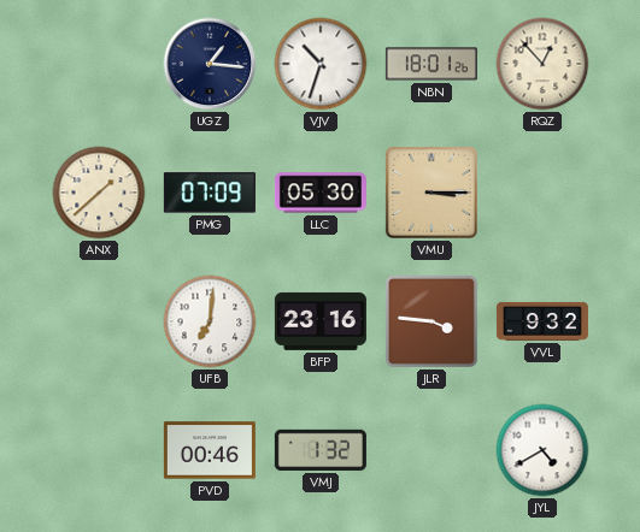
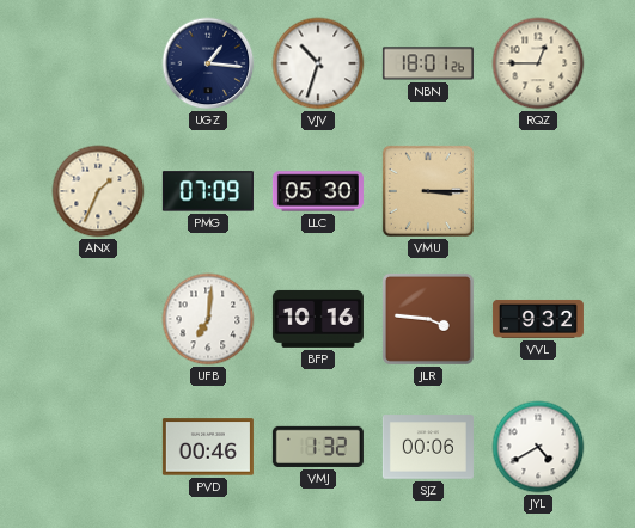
RQZ: 12:53 -> 12:45
ANX: 1:38 -> 1:34
BFP: 23:16 -> 10:16
SJZ: none -> 00:06
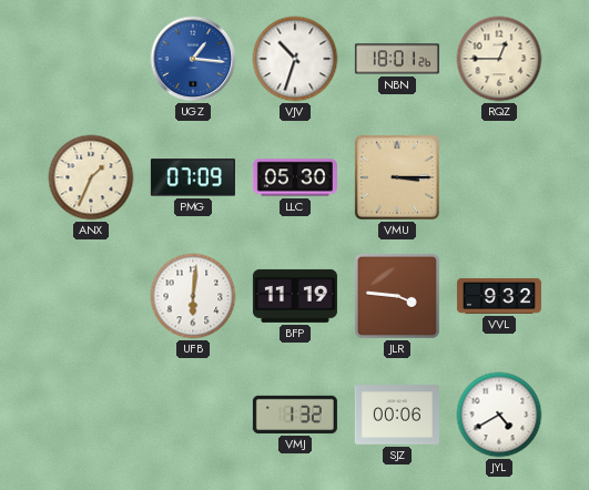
UGZ dial: navy -> blue
UFB: 7:01 -> 6:01
BFP: 10:16 -> 11:19
PVD: 00:46 -> none
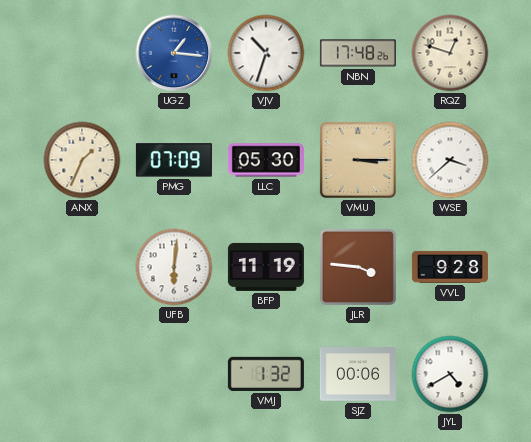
NBN: 18:01 -> 17:48
RQZ: 12:45 -> 12:48
WSE: none -> 3:38
VVL: 9:32 -> 9:28
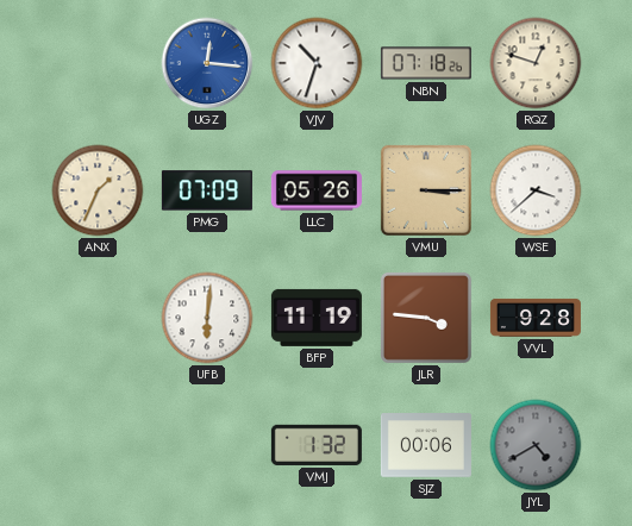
UGZ: 1:16 -> 12:16
NBN: 17:48 -> 07:18
LLC: 05:30 -> 05:26
JYL dial: white -> grey
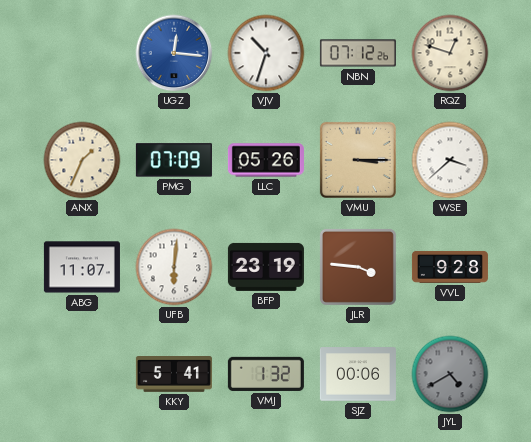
NBN: 07:18 -> 07:12
ABG: none -> 11:07
BFP: 11:19 -> 23:19
KKY: none -> 5:41
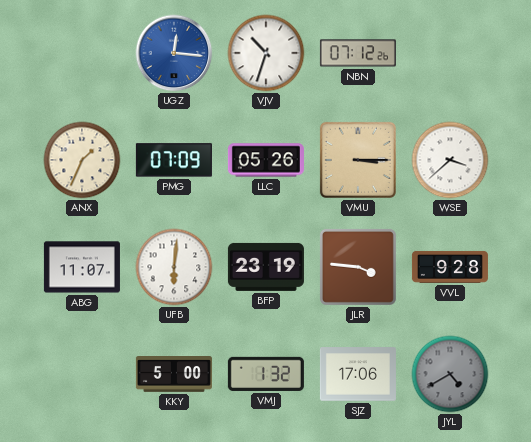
RQZ: 12:48 -> none
KKY: 5:41 -> 5:00
SJZ: 00:06 -> 17:06
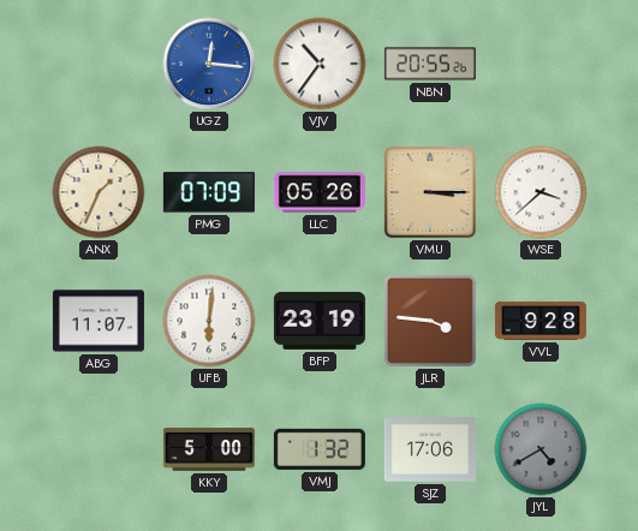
VJV: 10:33 -> 10:36
NBN: 07:12 -> 20:55
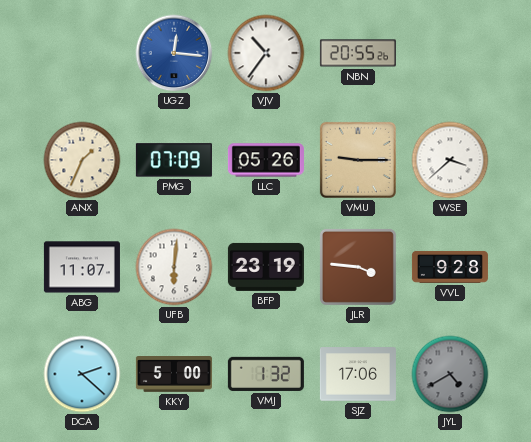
VMU: 3:15 -> 9:15
DCA: none -> 2:22
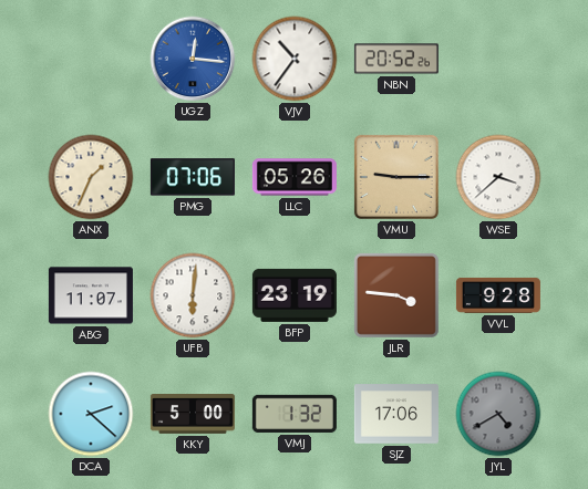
NBN: 20:55 -> 20:52
PMG: 07:09 -> 07:06
